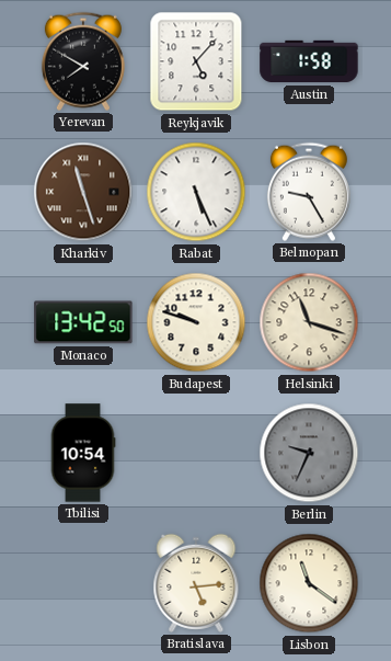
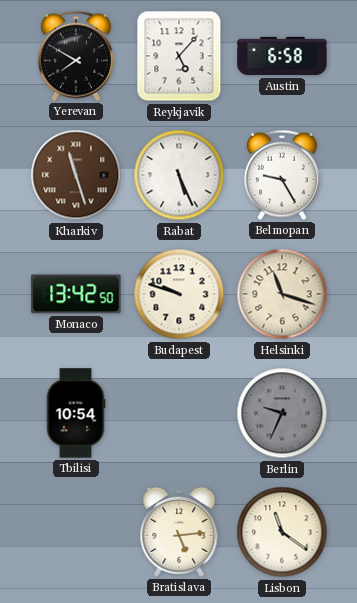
Austin: 1:58 -> 6:58
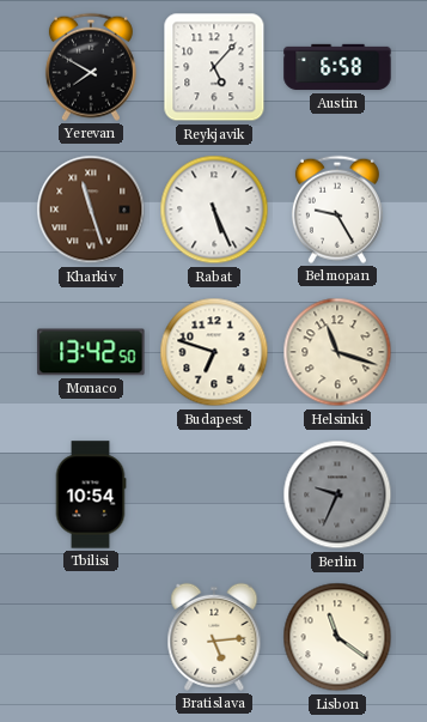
Budapest: 9:48 -> 6:48
